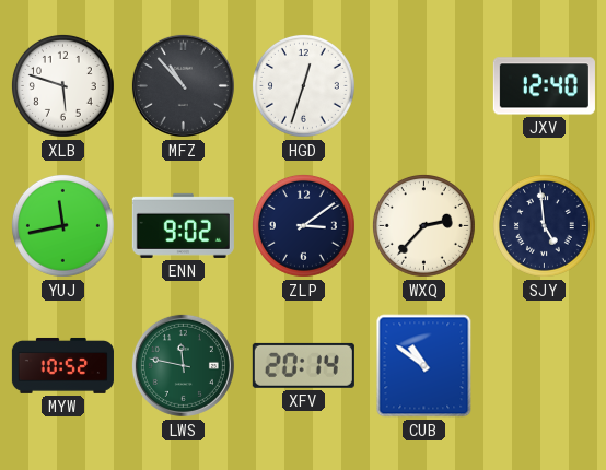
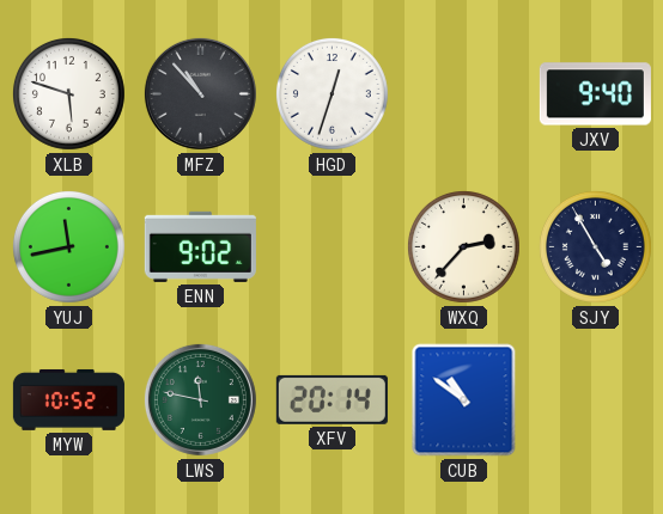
JXV: 12:40 -> 9:40
ZLP: 3:09 -> none
SJY: 4:59 -> 4:55
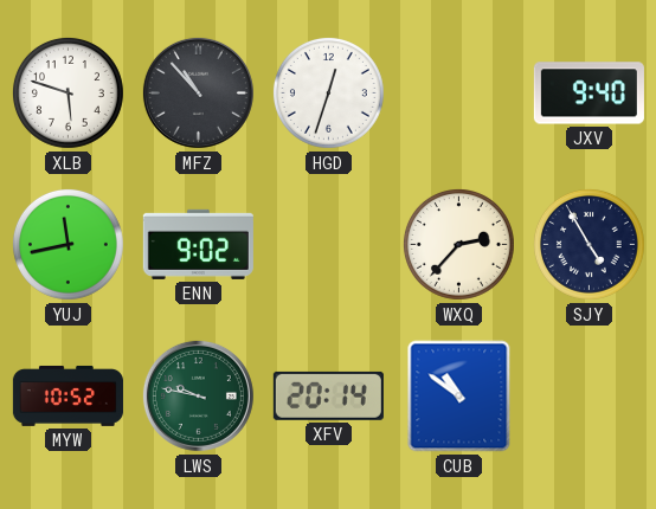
LWS: 11:47 -> 9:47
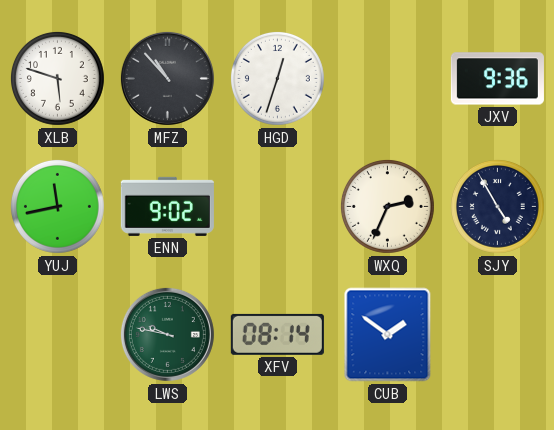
JXV: 9:40 -> 9:36
WXQ: 2:37 -> 2:34
MYW: 10:52 -> none
XFV: 20:14 -> 08:14
CUB: 10:51 -> 1:51
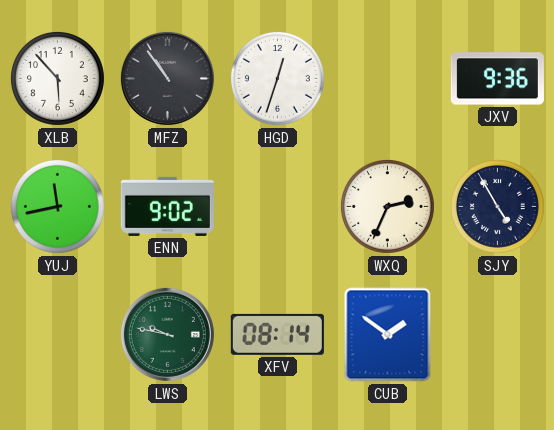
XLB: 5:48 -> 5:53
MFZ: 10:53 -> 10:54
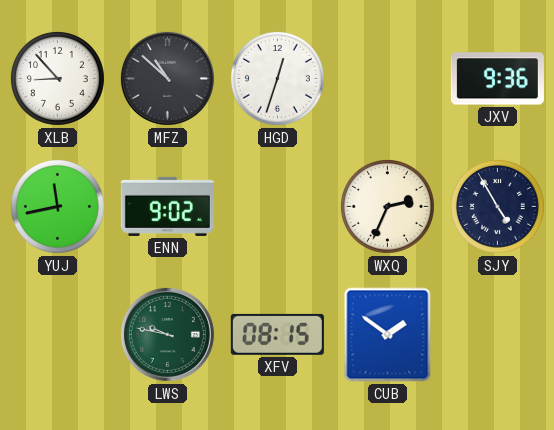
XLB: 5:53 -> 8:53
MFZ: 10:54 -> 10:52
XFV: 08:14 -> 08:15
